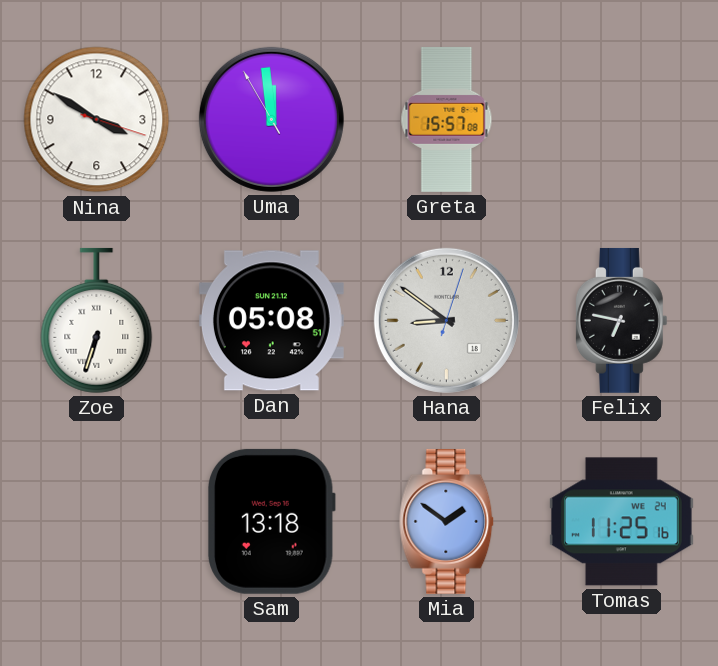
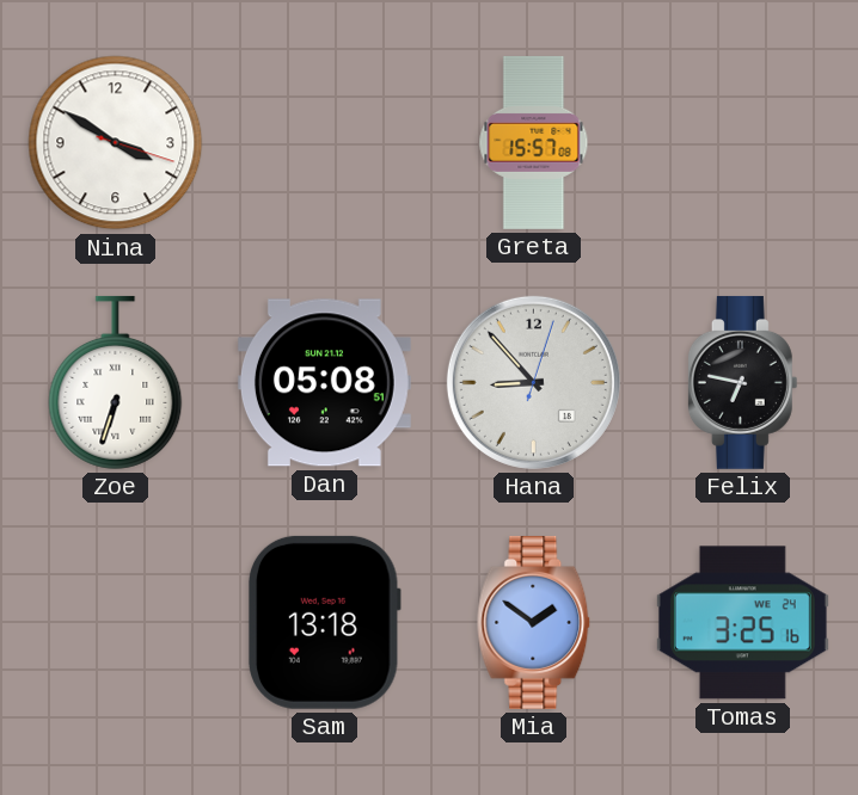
Uma: 11:58 -> none
Hana: 8:51 -> 8:53
Tomas: 11:25 -> 3:25
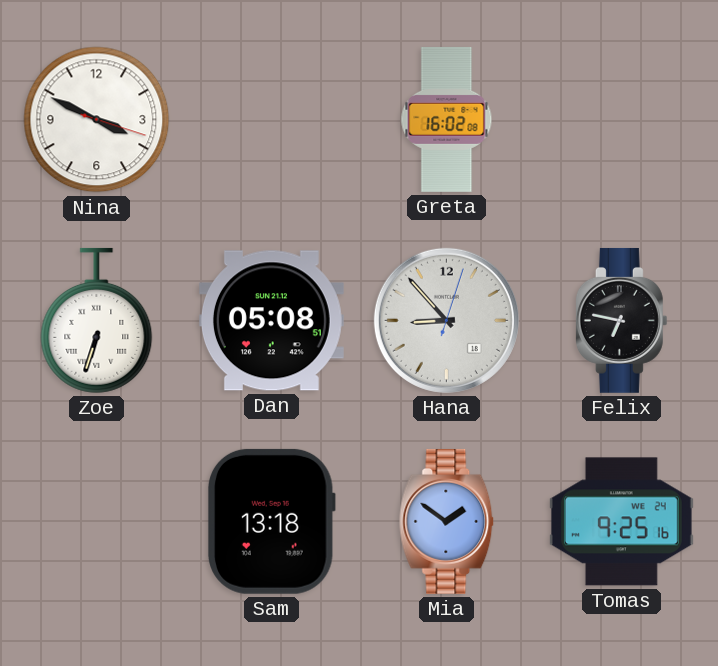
Nina: 3:50 -> 3:49
Greta: 15:57 -> 16:02
Tomas: 3:25 -> 9:25
